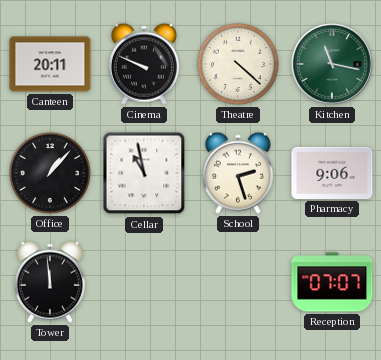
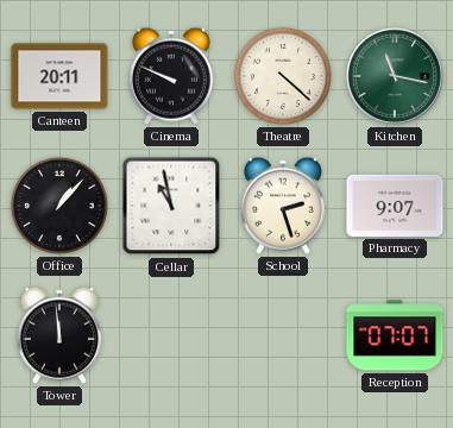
Pharmacy: 9:06 -> 9:07
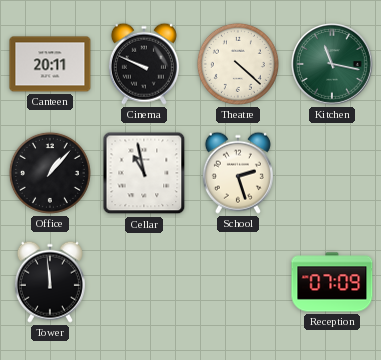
Pharmacy: 9:07 -> none
Reception: 07:07 -> 07:09
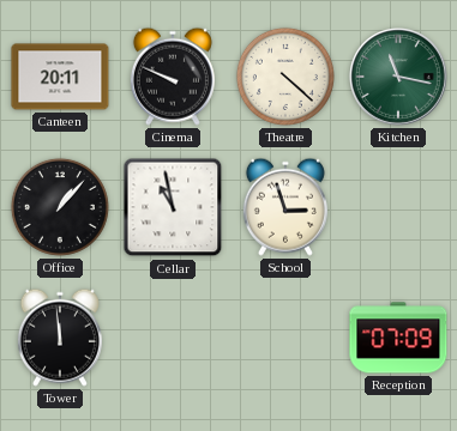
School: 2:27 -> 2:57
